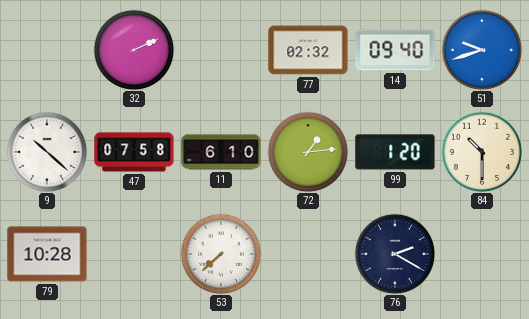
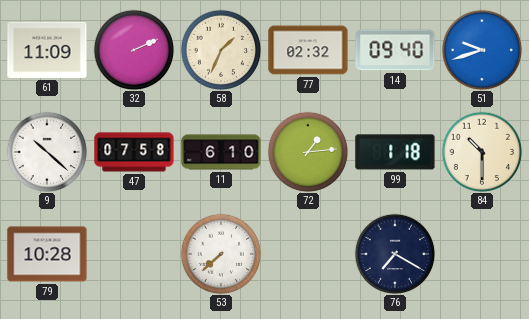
61: none -> 11:09
58: none -> 1:34
99: 1:20 -> 1:18
76: 2:20 -> 7:20
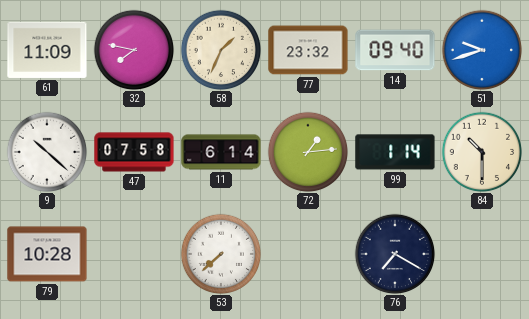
32: 2:11 -> 7:47
77: 02:32 -> 23:32
11: 6:10 -> 6:14
99: 1:18 -> 1:14
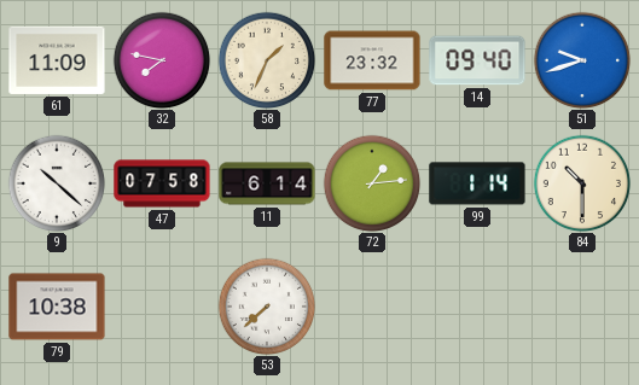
79: 10:28 -> 10:38
76: 7:20 -> none
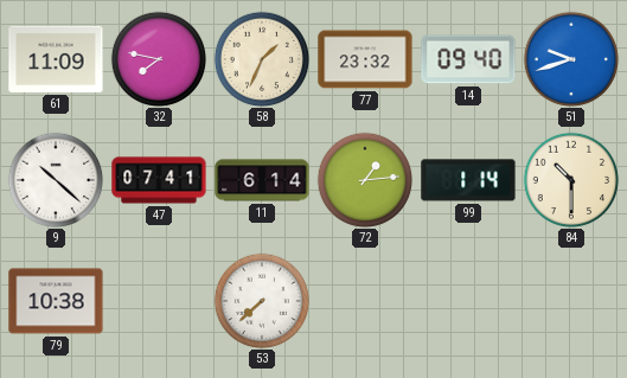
47: 07:58 -> 07:41
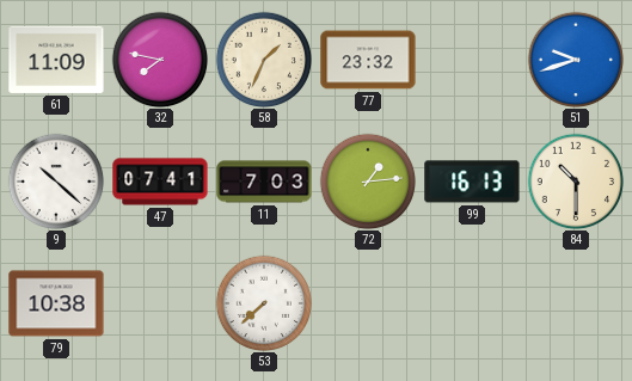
14: 09:40 -> none
11: 6:14 -> 7:03
99: 1:14 -> 16:13
